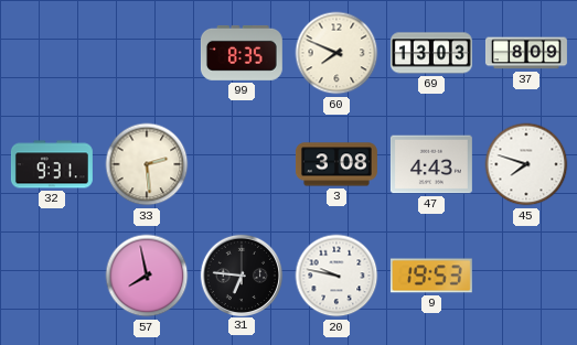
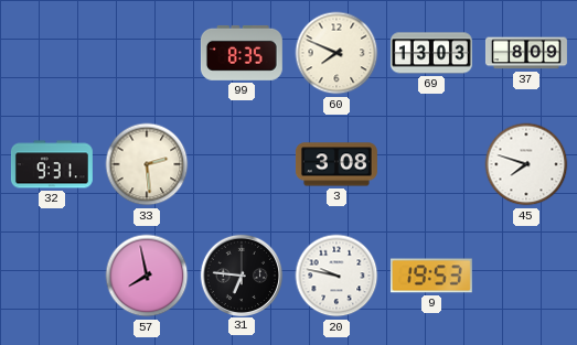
47: 4:43 -> none
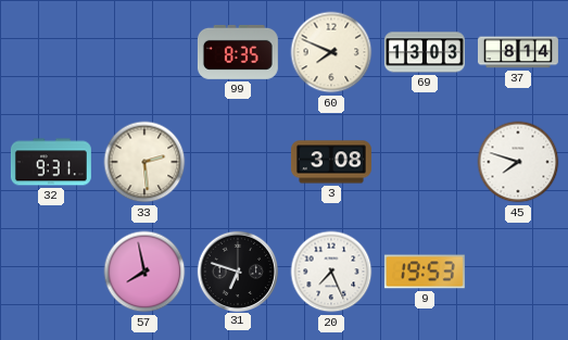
37: 8:09 -> 8:14
31: 6:46 -> 6:48
20: 9:47 -> 7:26
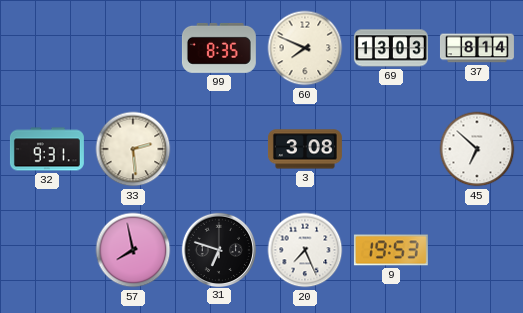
45: 7:48 -> 6:52
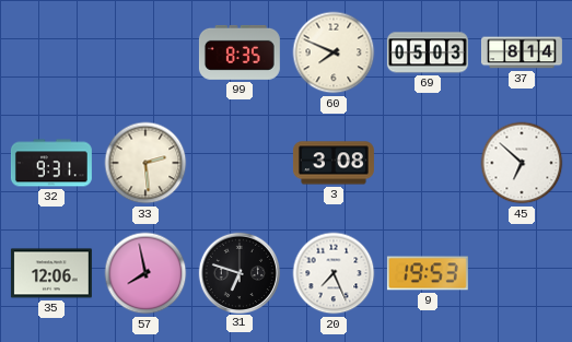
69: 13:03 -> 05:03
35: none -> 12:06
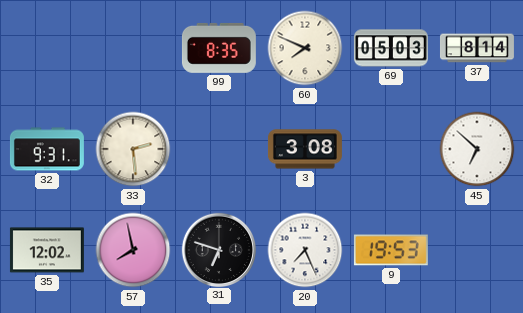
35: 12:06 -> 12:02
